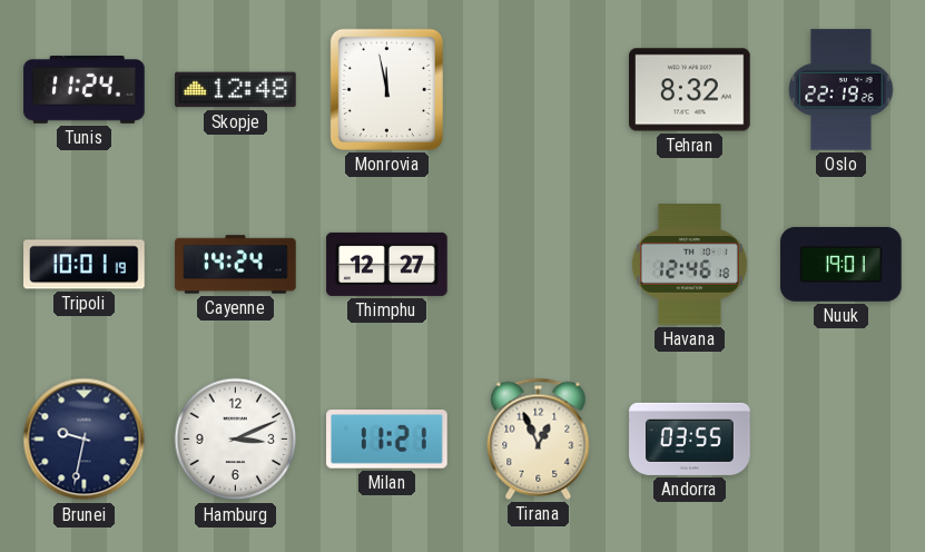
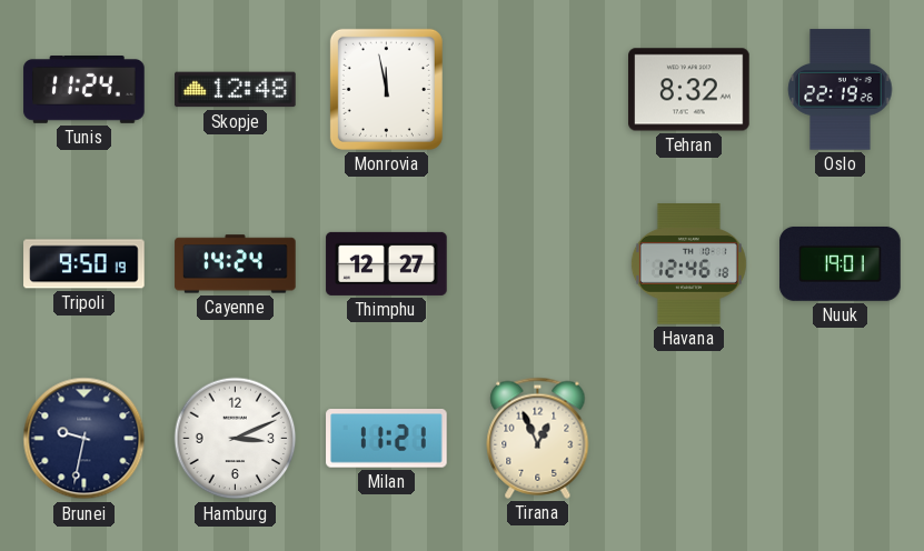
Tripoli: 10:01 -> 9:50
Andorra: 03:55 -> none
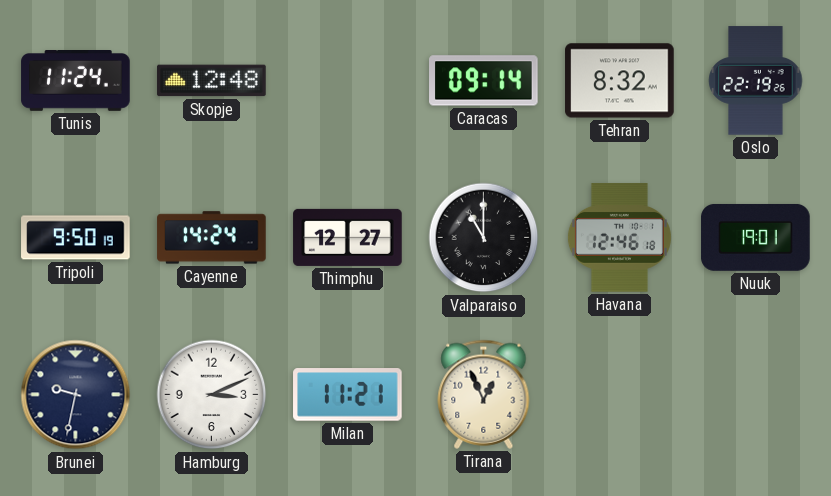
Monrovia: 11:58 -> none
Caracas: none -> 09:14
Valparaiso: none -> 11:00
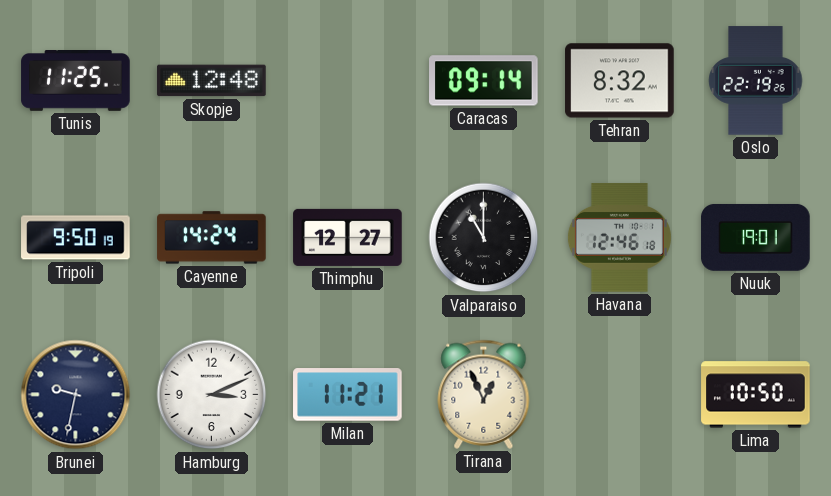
Tunis: 11:24 -> 11:25
Lima: none -> 10:50
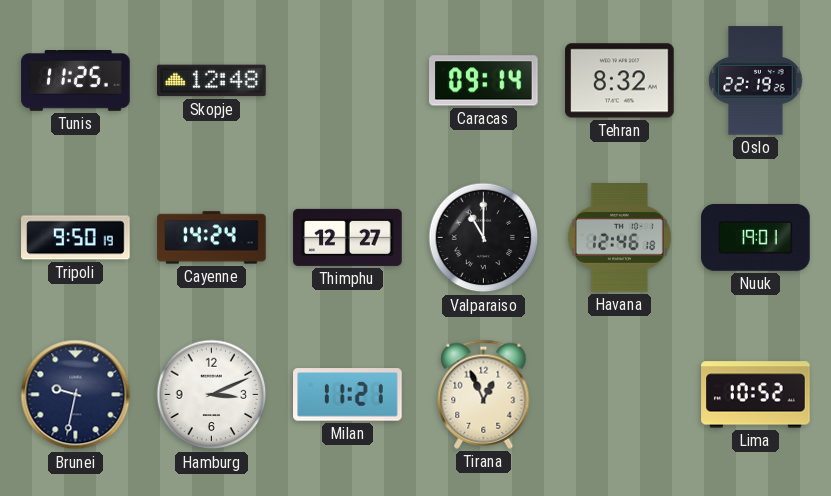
Lima: 10:50 -> 10:52
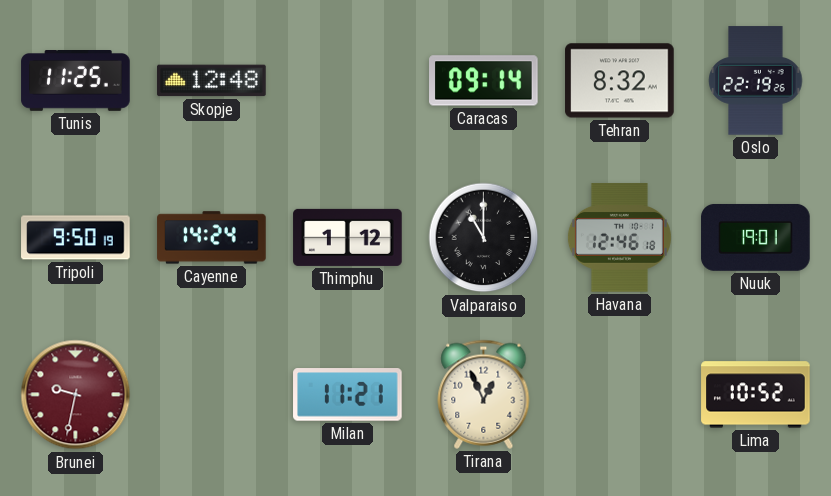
Thimphu: 12:27 -> 1:12
Brunei dial: navy -> burgundy
Hamburg: 3:11 -> none
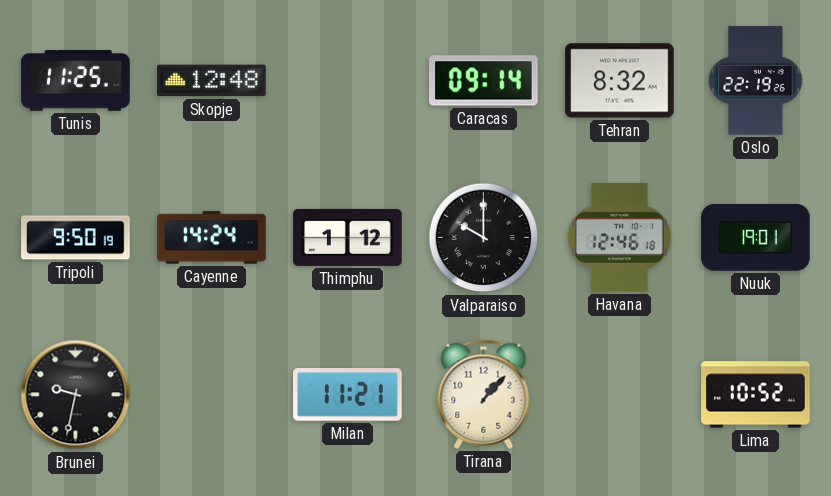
Valparaiso: 11:00 -> 10:00
Brunei dial: burgundy -> black
Tirana: 12:56 -> 1:07
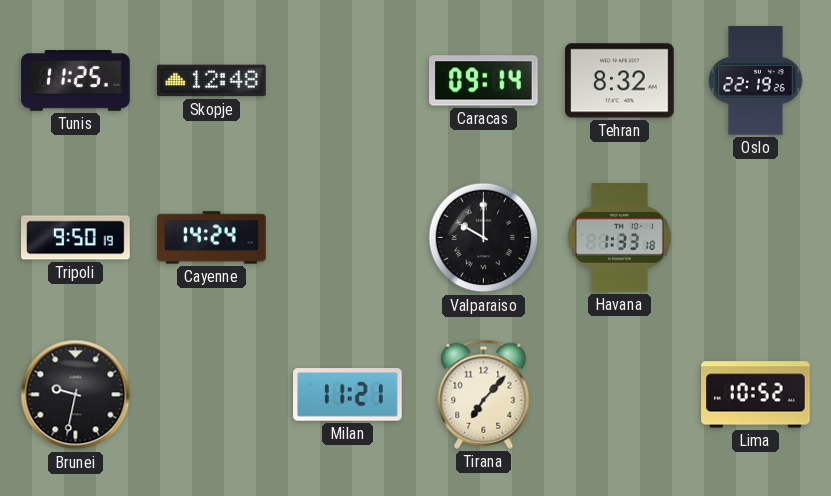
Thimphu: 1:12 -> none
Havana: 12:46 -> 1:33
Nuuk: 19:01 -> none
Tirana: 1:07 -> 7:07
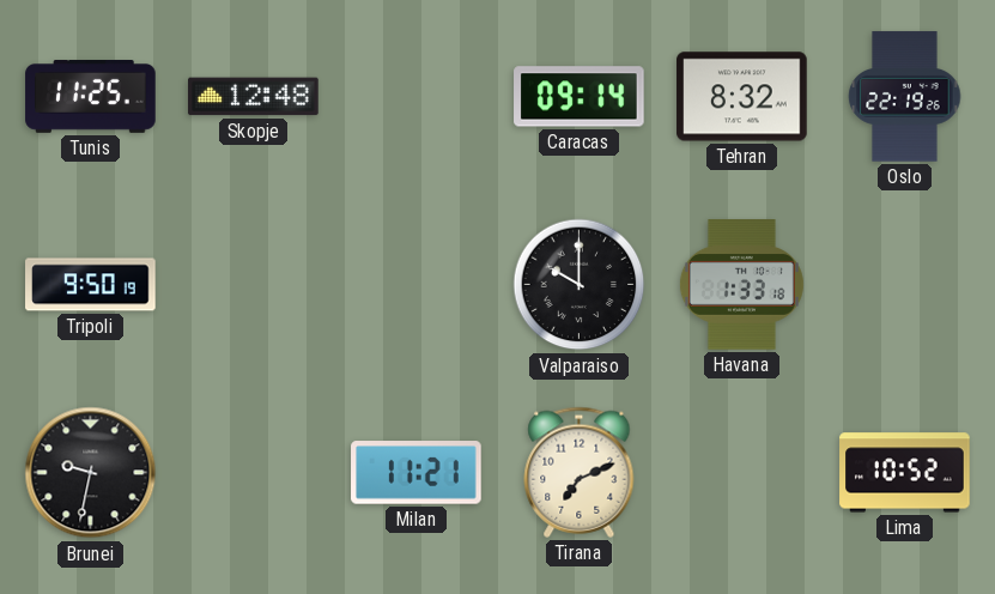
Cayenne: 14:24 -> none
Tirana: 7:07 -> 7:11
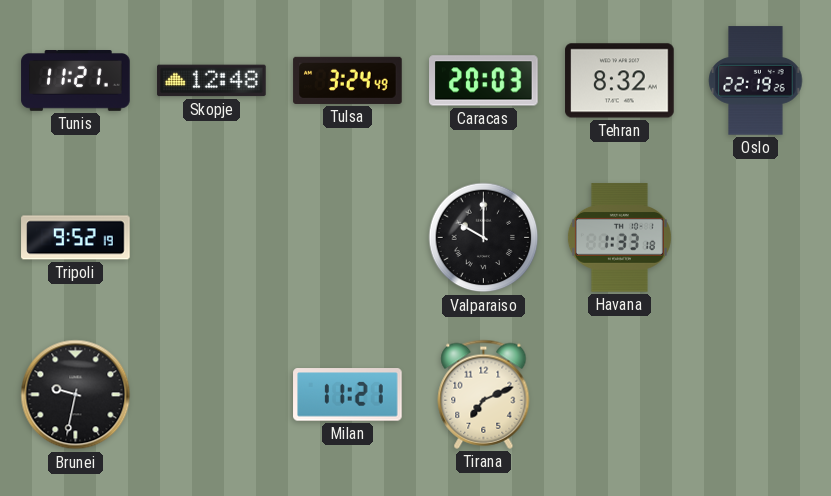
Tunis: 11:25 -> 11:21
Tulsa: none -> 3:24
Caracas: 09:14 -> 20:03
Tripoli: 9:50 -> 9:52
Lima: 10:52 -> none
